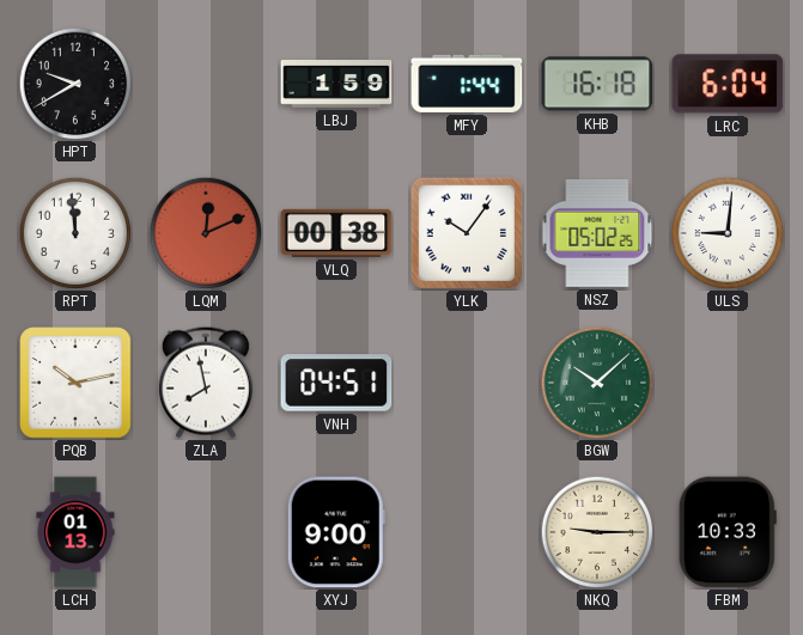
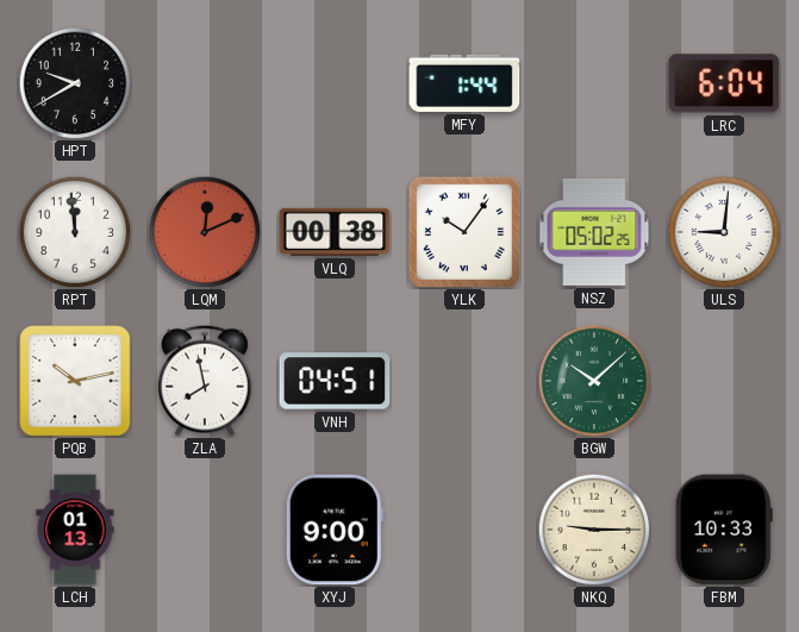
LBJ: 1:59 -> none
KHB: 16:18 -> none
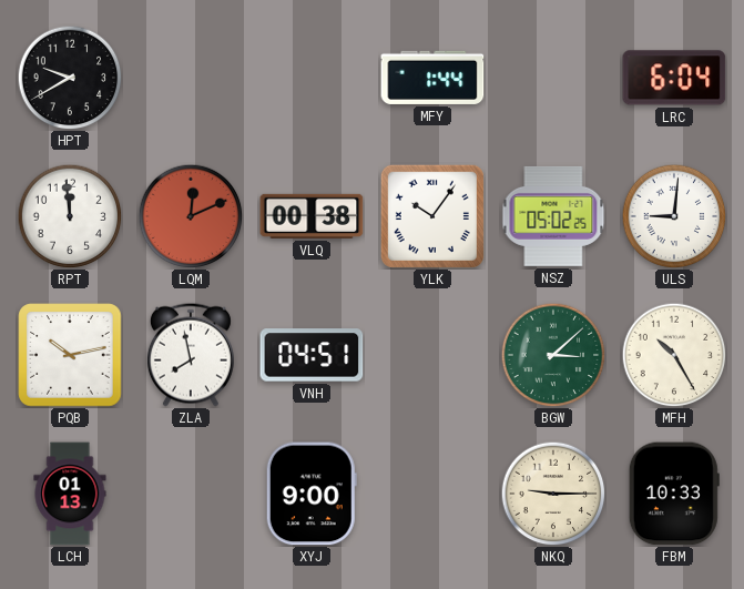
BGW: 10:08 -> 3:08
MFH: none -> 10:25
